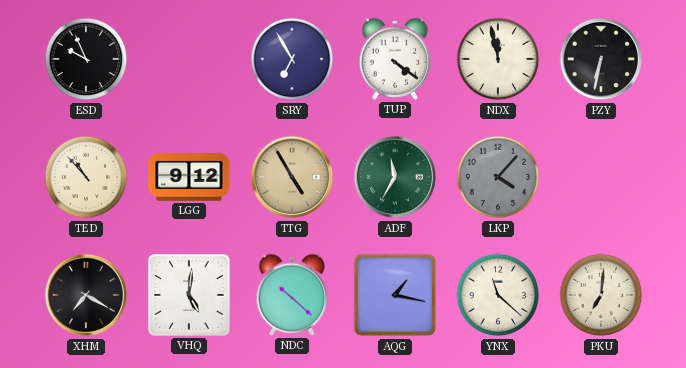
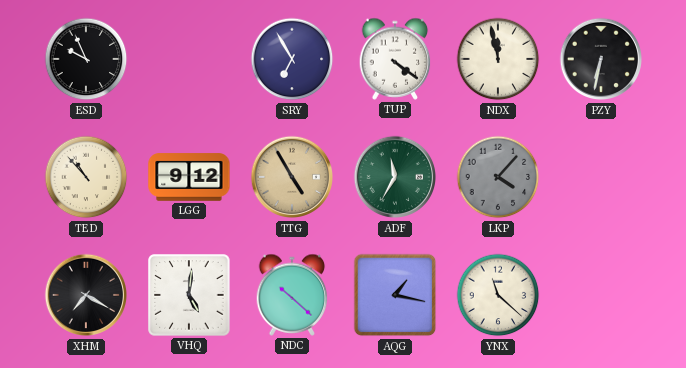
PKU: 7:01 -> none
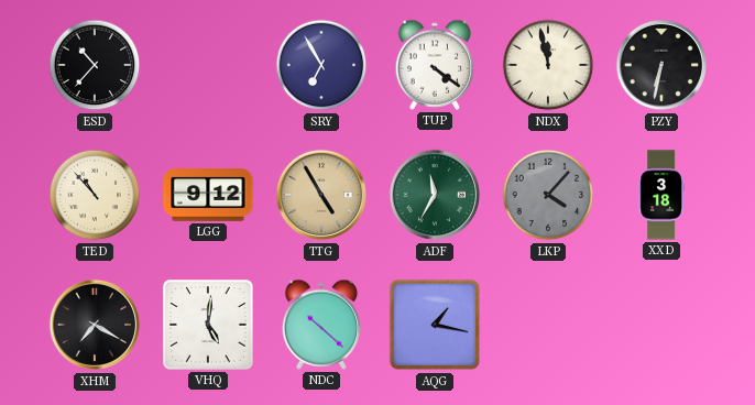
ESD: 9:56 -> 10:37
XXD: none -> 3:18
YNX: 11:22 -> none
